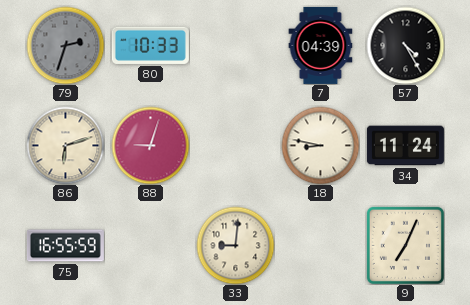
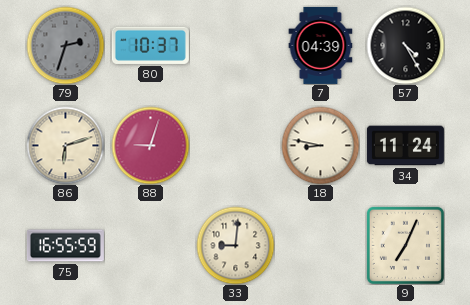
80: 10:33 -> 10:37
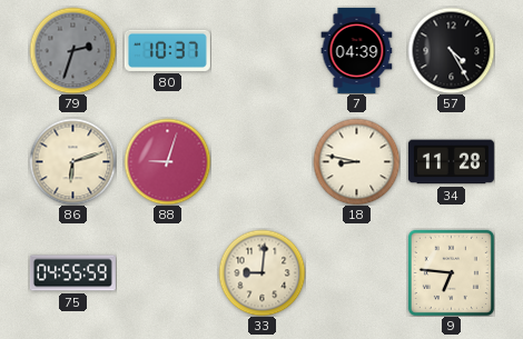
34: 11:24 -> 11:28
75: 16:55 -> 04:55
9: 7:04 -> 6:46
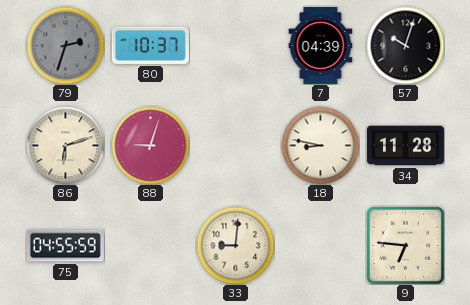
57: 4:25 -> 10:03
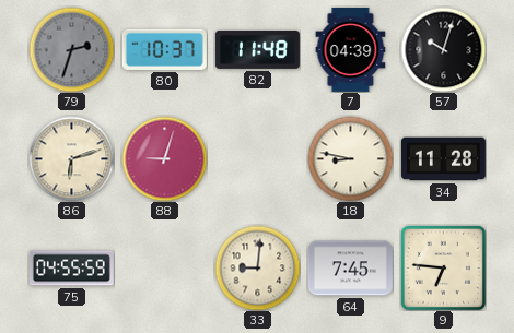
82: none -> 11:48
64: none -> 7:45
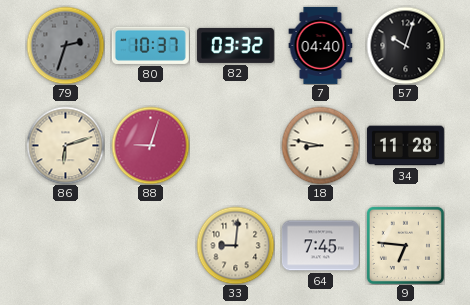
82: 11:48 -> 03:32
7: 04:39 -> 04:40
75: 04:55 -> none
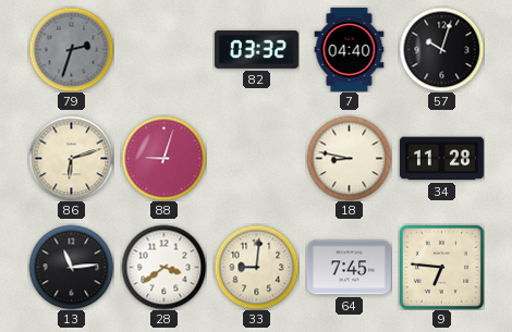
80: 10:37 -> none
13: none -> 11:14
28: none -> 3:39
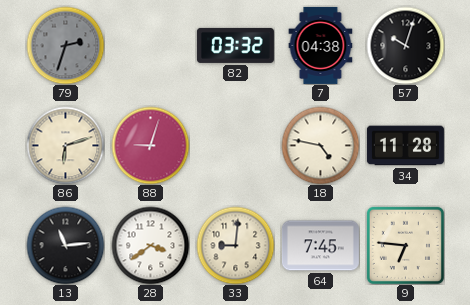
7: 04:40 -> 04:38
18: 8:47 -> 4:47
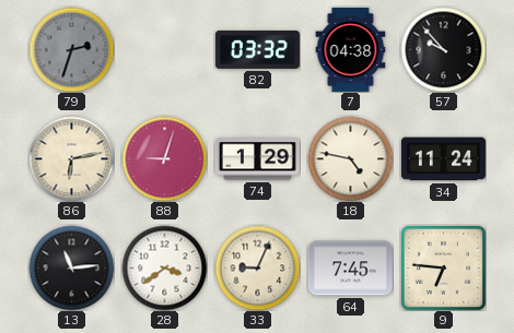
57: 10:03 -> 9:53
86: 6:12 -> 6:13
74: none -> 1:29
34: 11:28 -> 11:24
33: 9:01 -> 9:04
